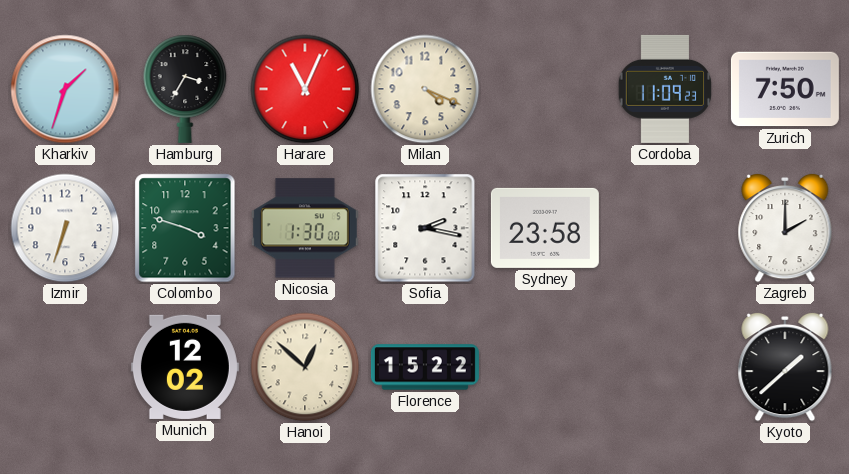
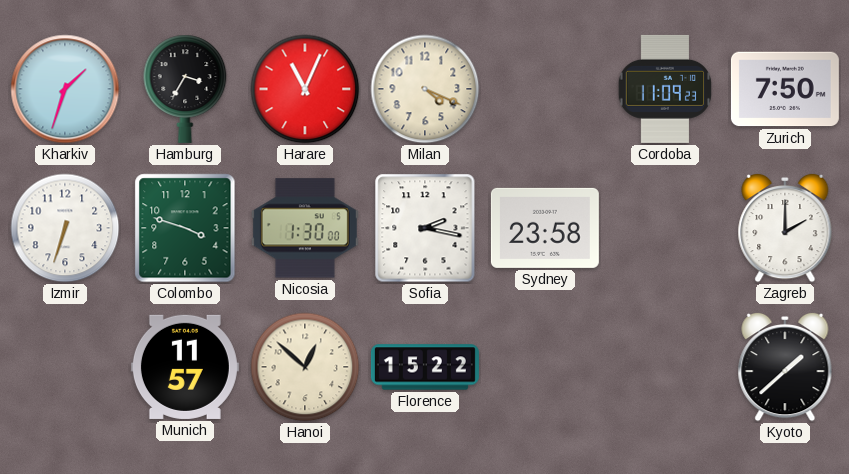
Munich: 12:02 -> 11:57
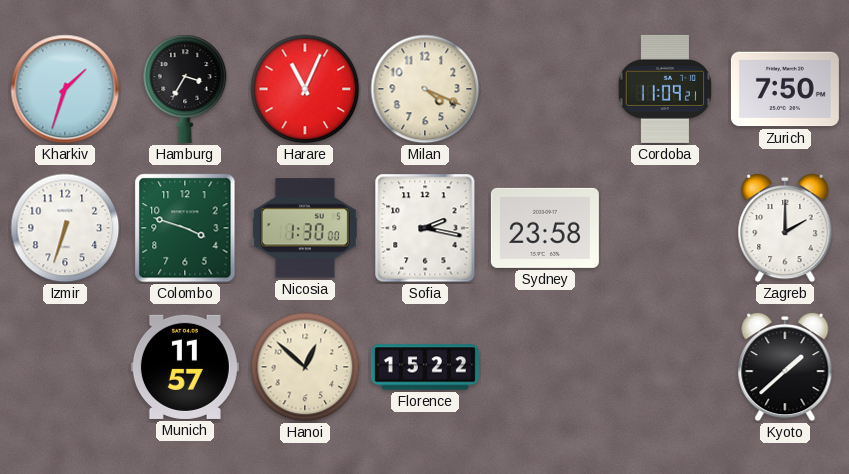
Cordoba: 11:09:23 -> 11:09:21
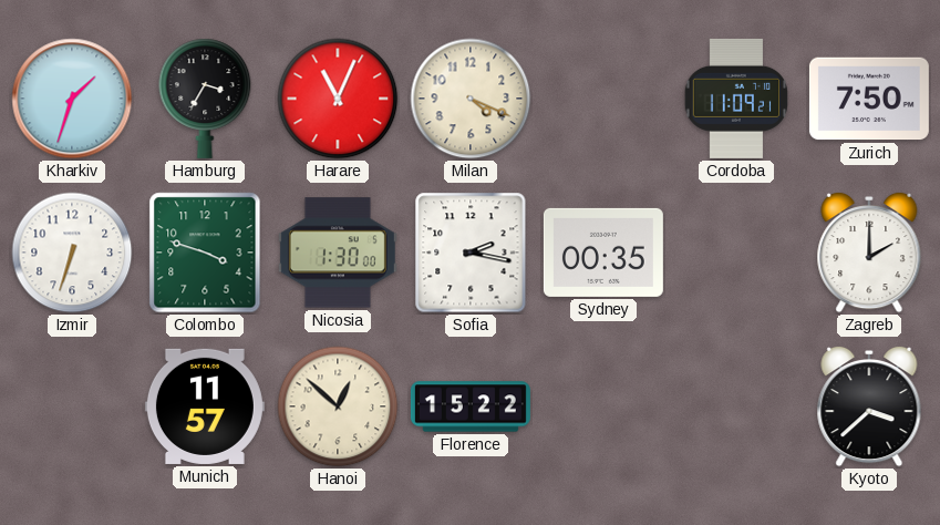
Sydney: 23:58 -> 00:35
Kyoto: 1:38 -> 3:38
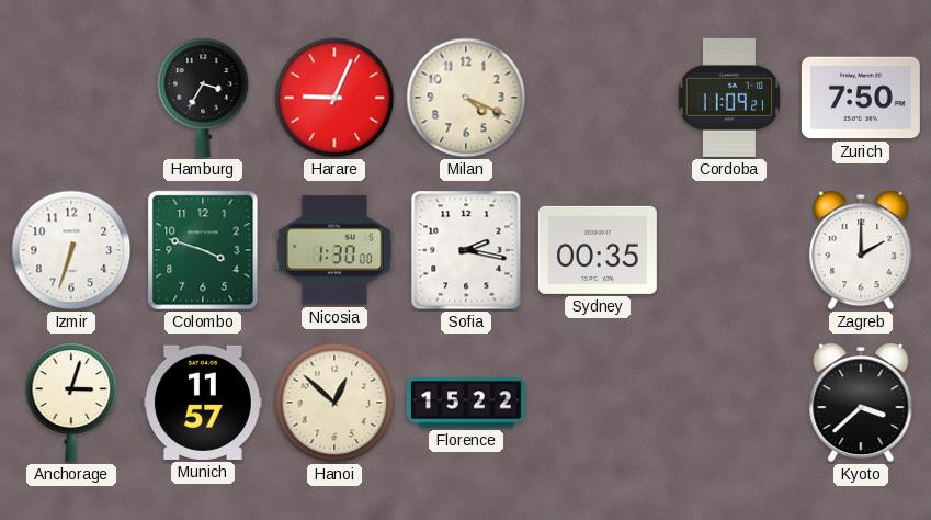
Kharkiv: 1:33 -> none
Harare: 11:04 -> 9:04
Anchorage: none -> 3:03
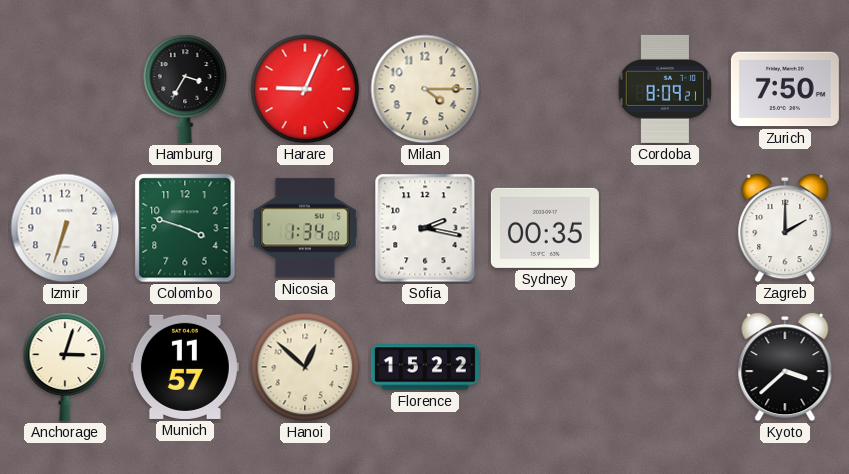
Milan: 4:19 -> 4:15
Cordoba: 11:09 -> 8:09
Nicosia: 1:30 -> 1:34
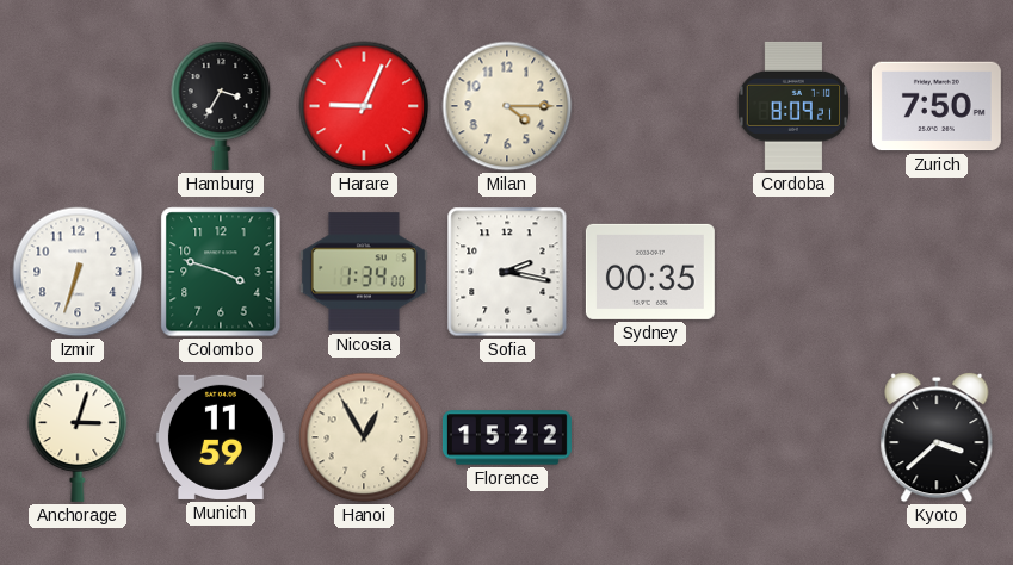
Zagreb: 2:00 -> none
Munich: 11:57 -> 11:59
Hanoi: 12:52 -> 12:55
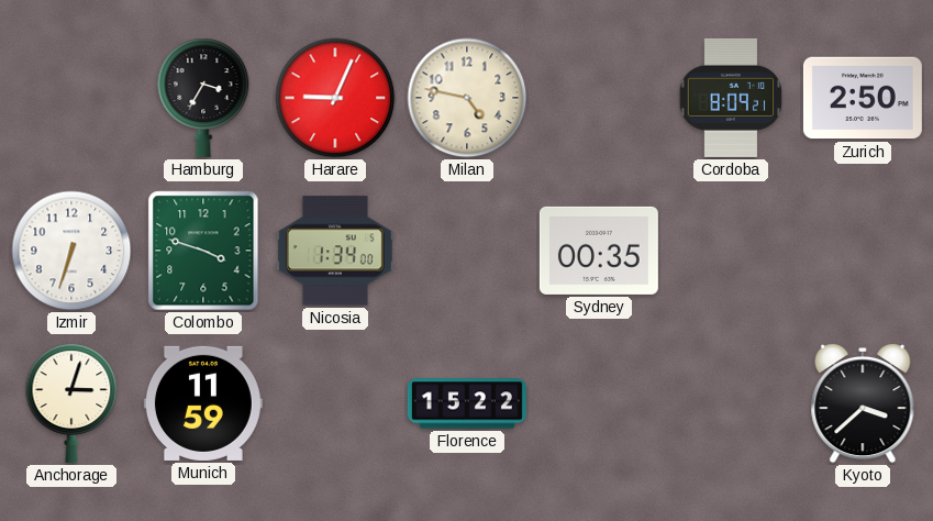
Milan: 4:15 -> 4:47
Zurich: 7:50 -> 2:50
Sofia: 2:17 -> none
Hanoi: 12:55 -> none
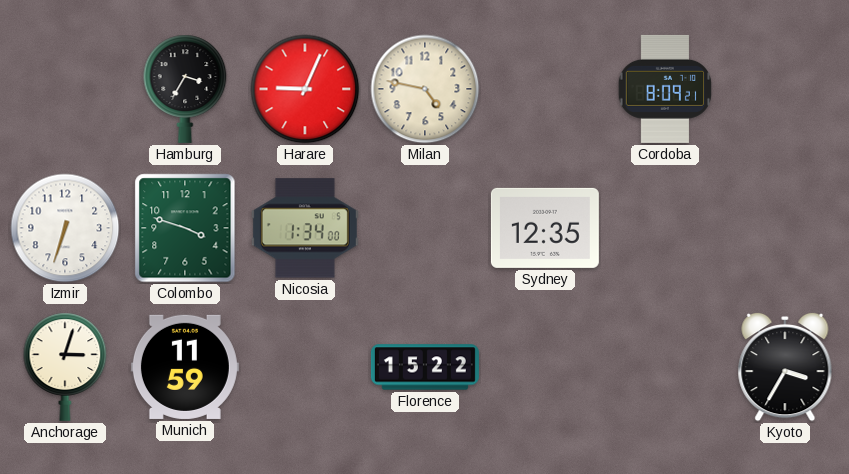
Zurich: 2:50 -> none
Sydney: 00:35 -> 12:35
Kyoto: 3:38 -> 3:35
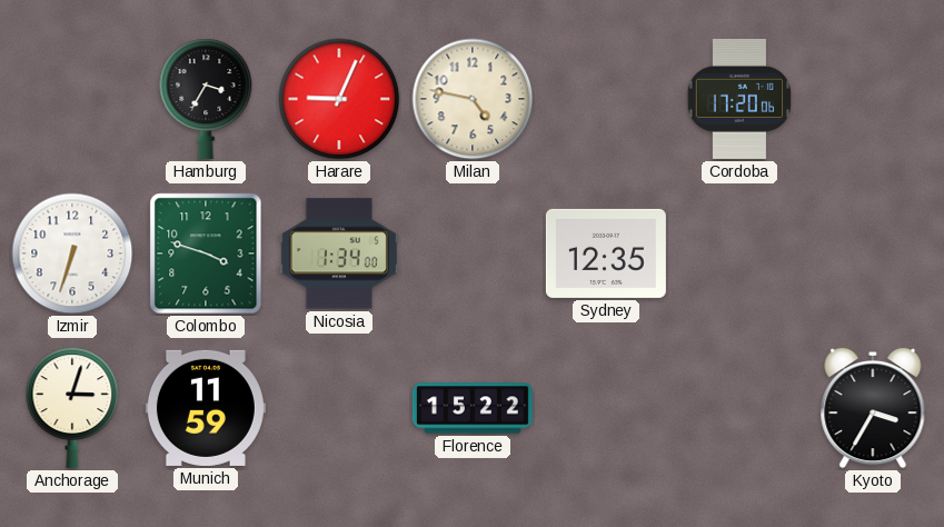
Cordoba: 8:09 -> 17:20
